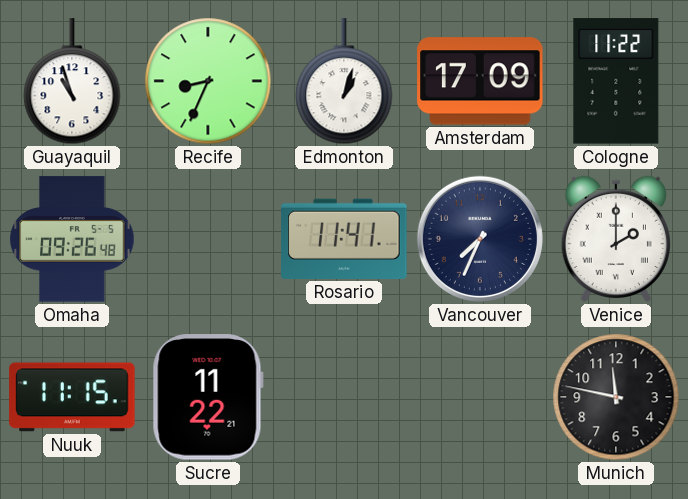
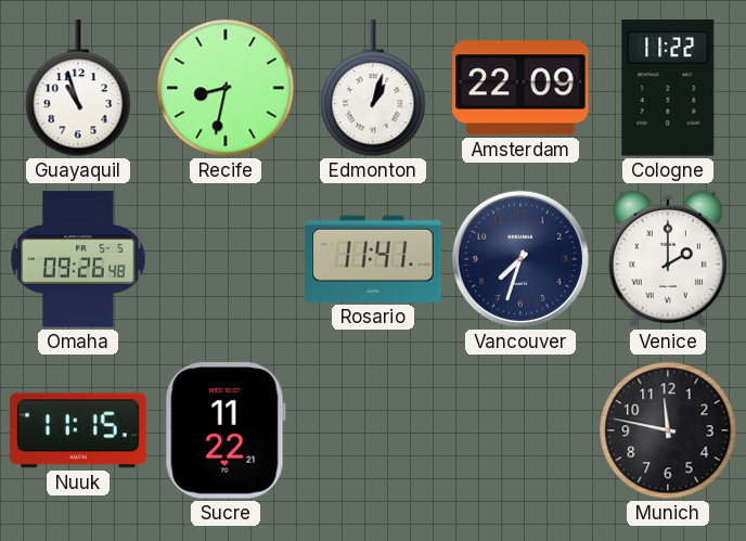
Recife: 8:34 -> 8:32
Amsterdam: 17:09 -> 22:09
Vancouver: 7:34 -> 7:33
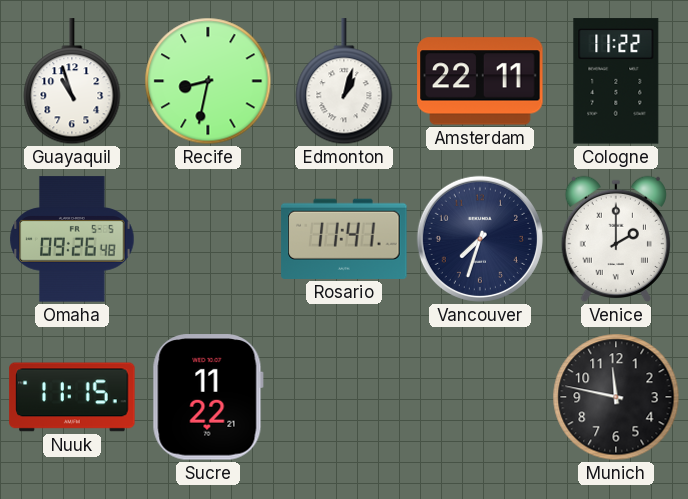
Amsterdam: 22:09 -> 22:11
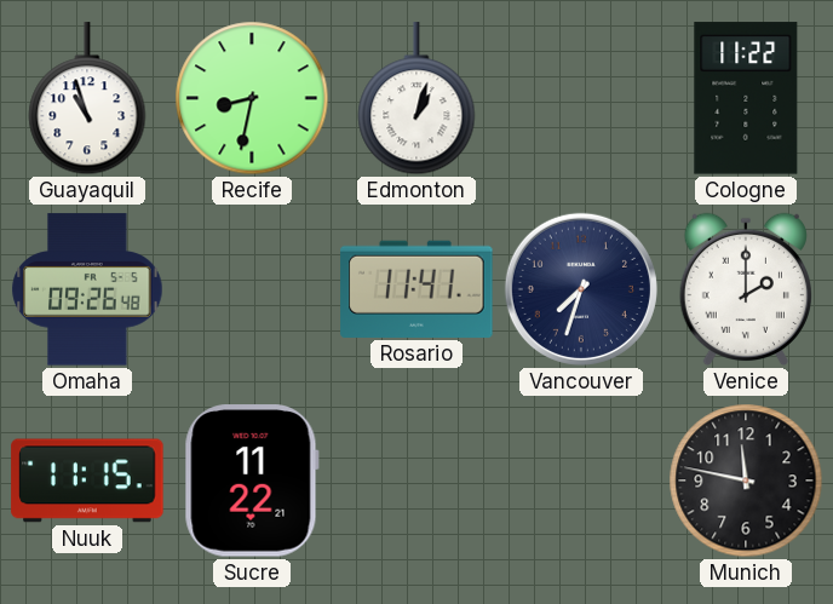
Amsterdam: 22:11 -> none
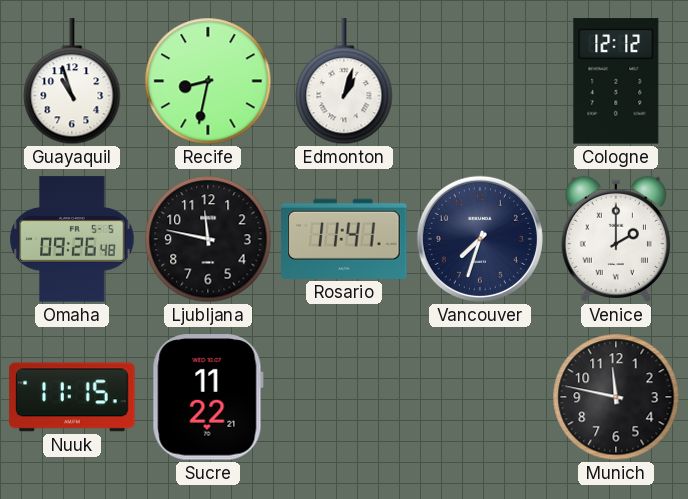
Cologne: 11:22 -> 12:12
Ljubljana: none -> 11:47
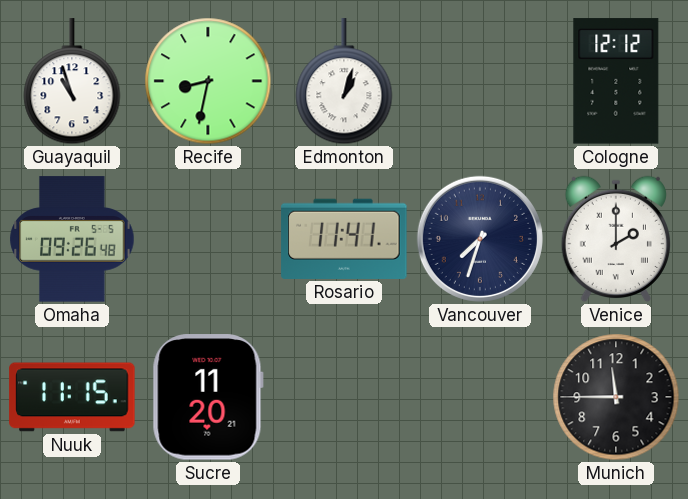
Ljubljana: 11:47 -> none
Sucre: 11:22 -> 11:20
Munich: 11:47 -> 11:45
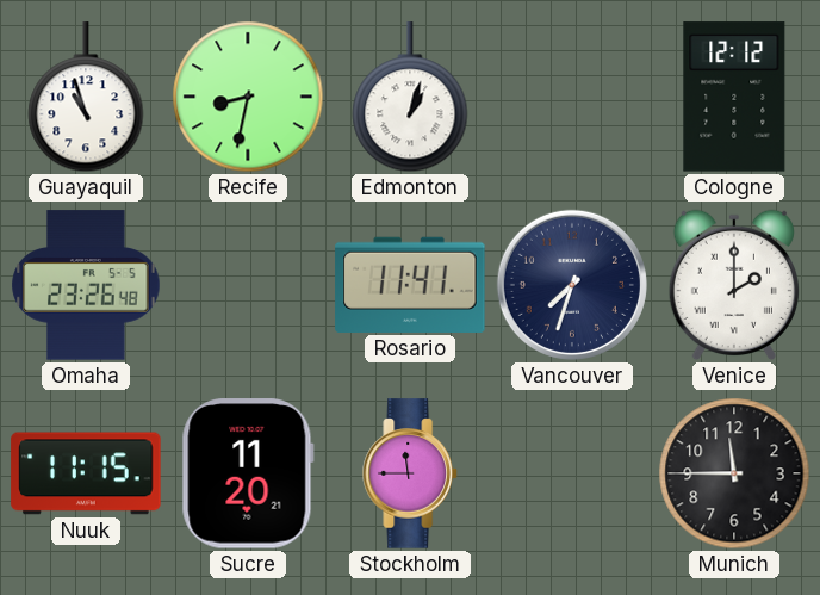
Omaha: 09:26 -> 23:26
Stockholm: none -> 11:45
